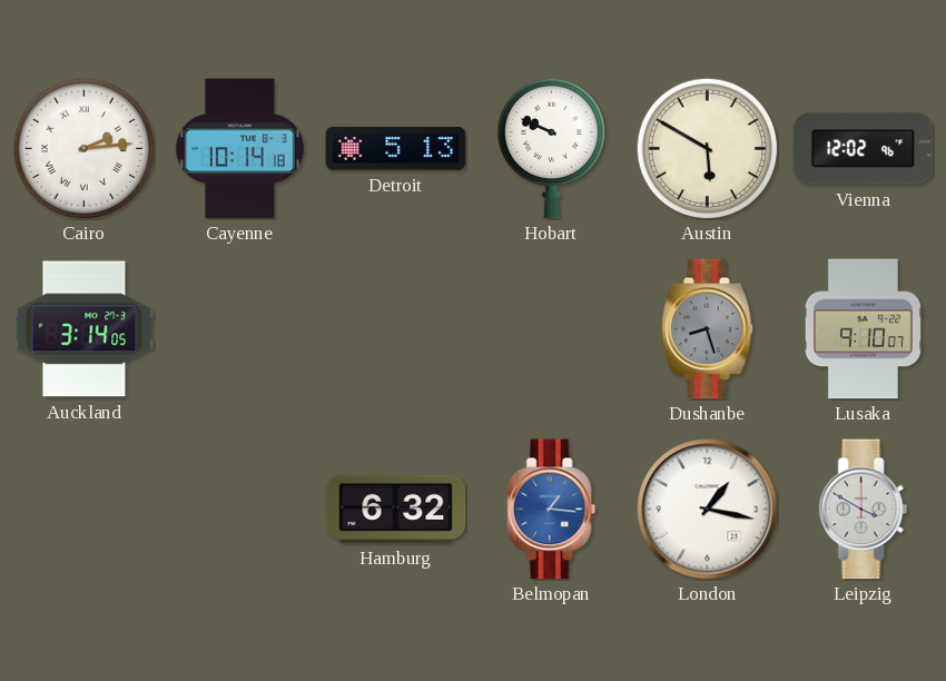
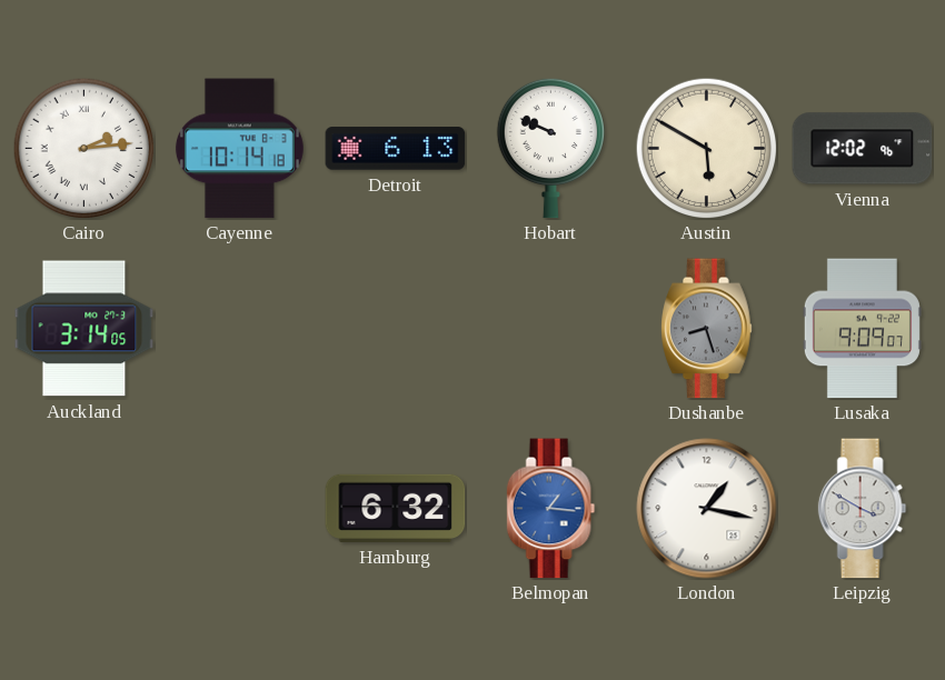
Detroit: 5:13 -> 6:13
Lusaka: 9:10 -> 9:09
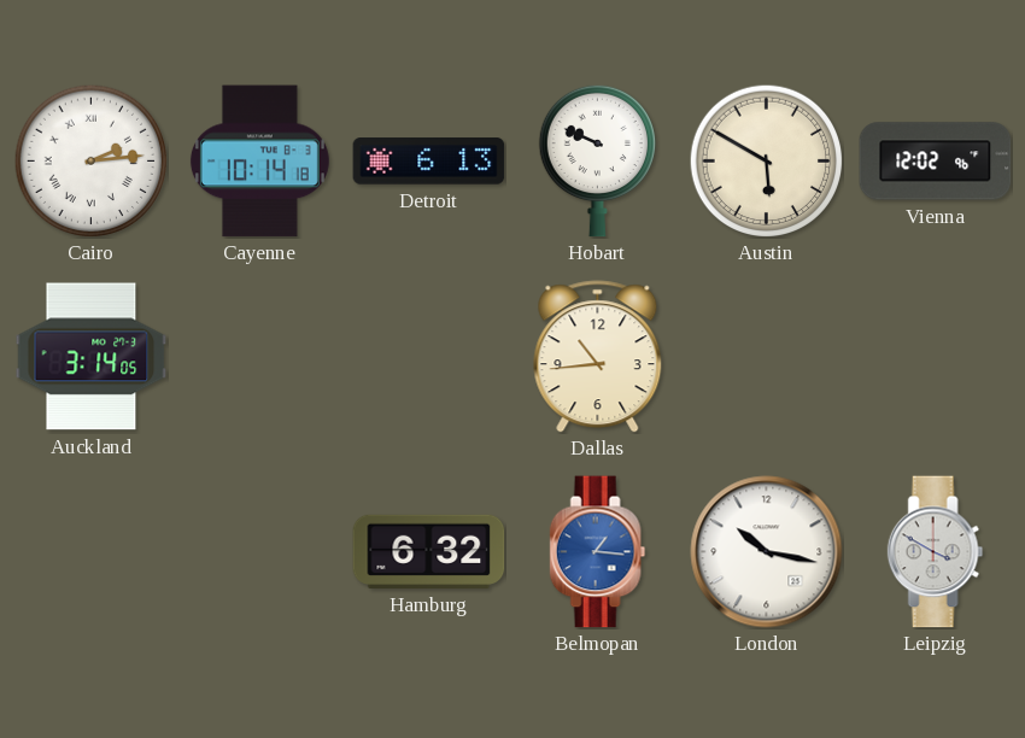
Dallas: none -> 10:44
Dushanbe: 8:27 -> none
Lusaka: 9:09 -> none
London: 1:17 -> 10:17
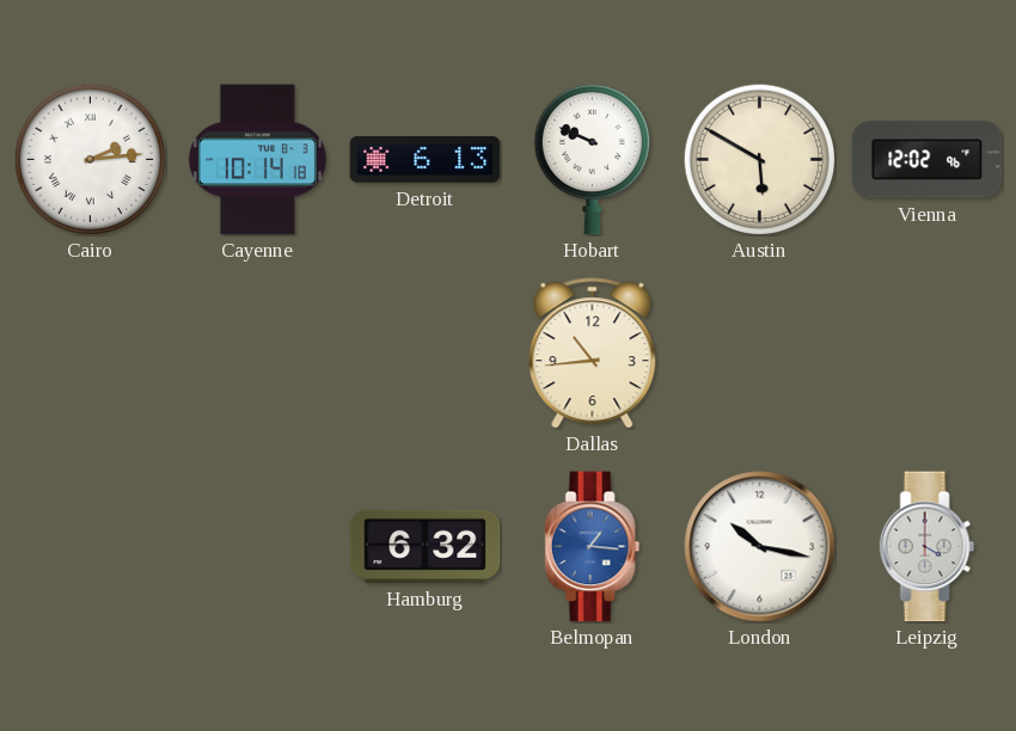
Auckland: 3:14 -> none
Leipzig: 3:50 -> 4:00
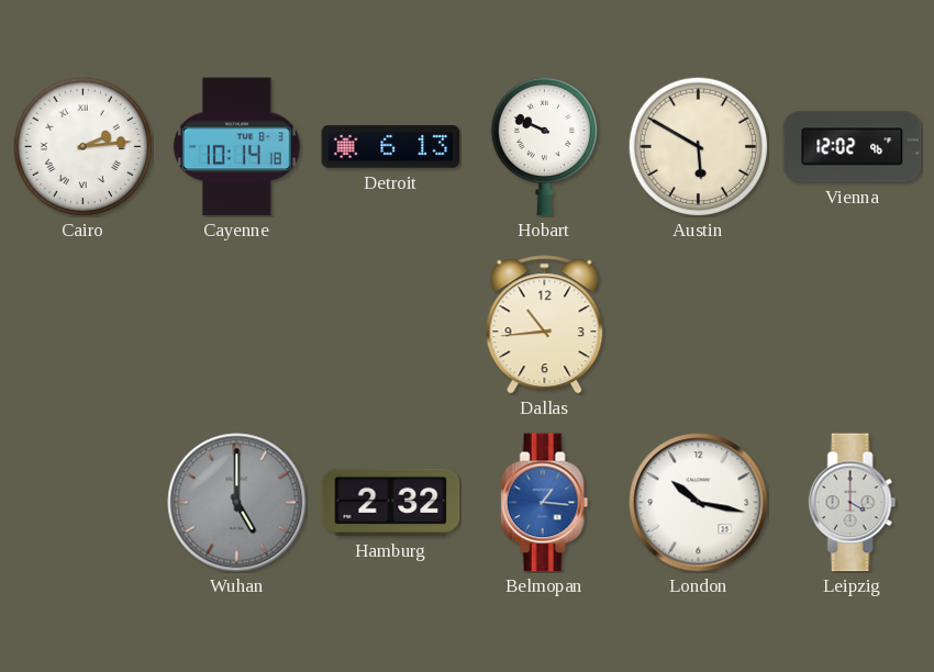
Wuhan: none -> 5:00
Hamburg: 6:32 -> 2:32
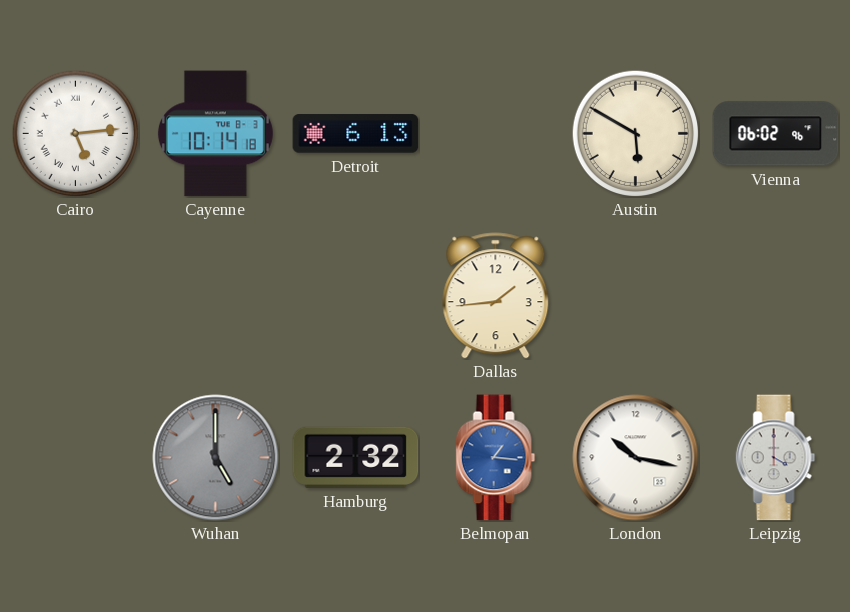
Cairo: 2:14 -> 5:14
Hobart: 9:49 -> none
Vienna: 12:02 -> 06:02
Dallas: 10:44 -> 1:44
